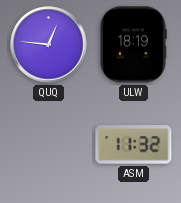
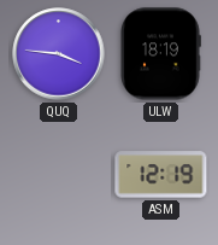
QUQ: 12:46 -> 3:46
ASM: 11:32 -> 12:19
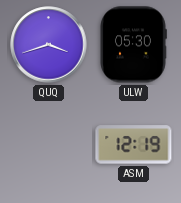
QUQ: 3:46 -> 3:42
ULW: 18:19 -> 05:30
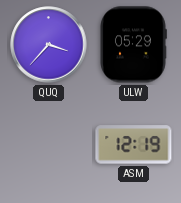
QUQ: 3:42 -> 3:37
ULW: 05:30 -> 05:29
